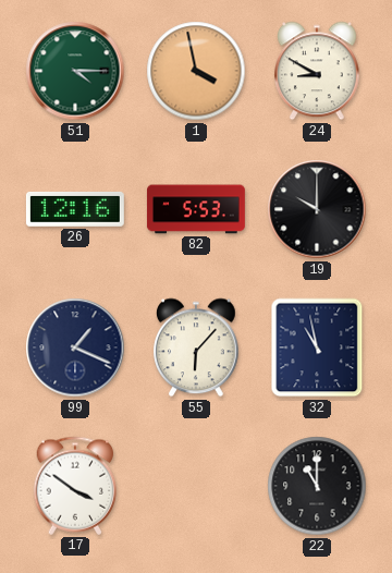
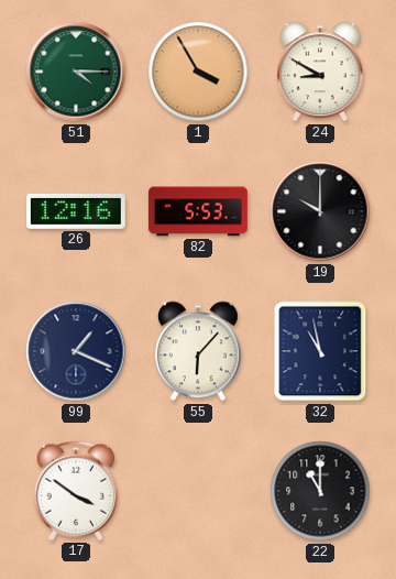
1: 3:58 -> 3:55
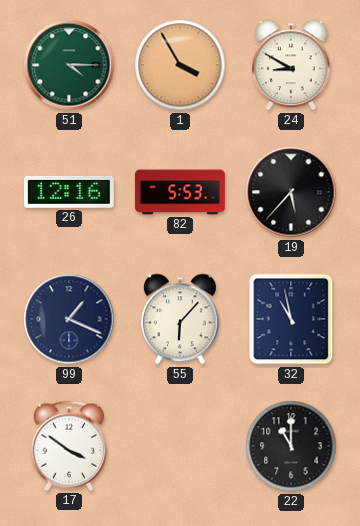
19: 10:00 -> 5:37
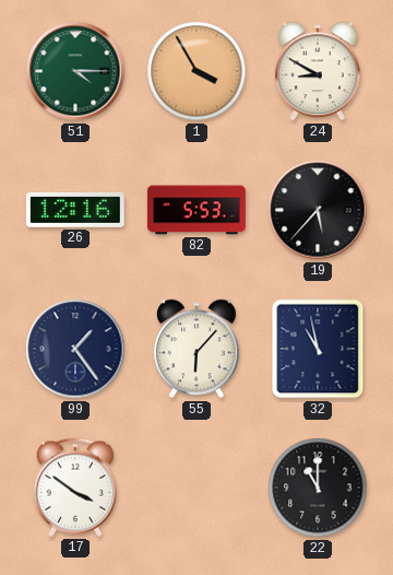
99: 1:19 -> 1:24
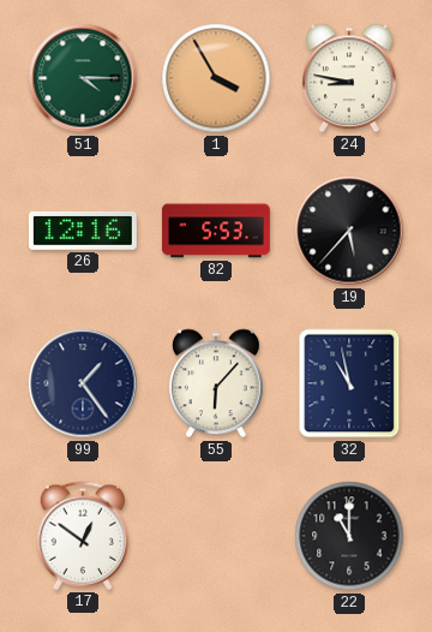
24: 8:50 -> 8:47
17: 3:51 -> 12:51
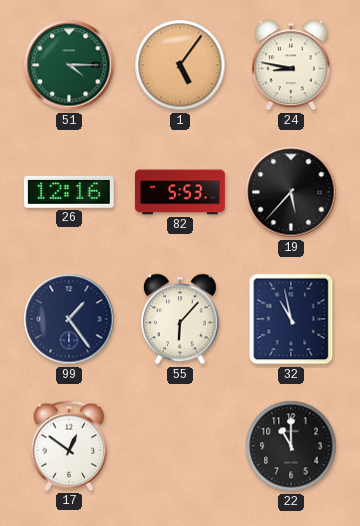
1: 3:55 -> 5:06
